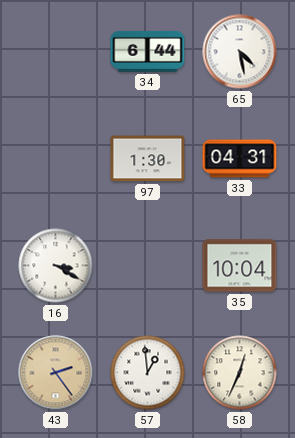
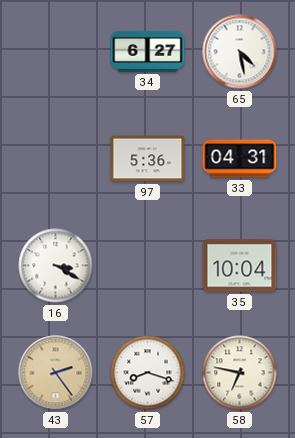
34: 6:44 -> 6:27
97: 1:30 -> 5:36
57: 12:59 -> 8:18
58: 12:34 -> 6:47
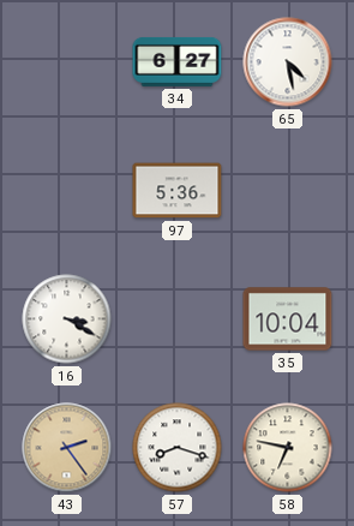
33: 04:31 -> none
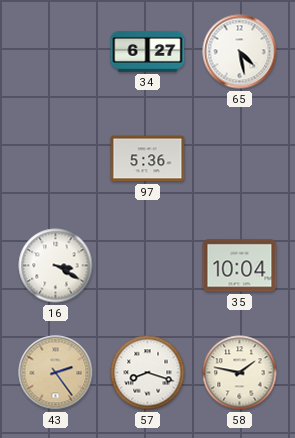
58: 6:47 -> 1:47
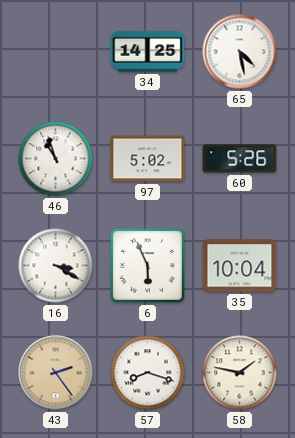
34: 6:27 -> 14:25
46: none -> 10:57
97: 5:36 -> 5:02
60: none -> 5:26
6: none -> 5:56
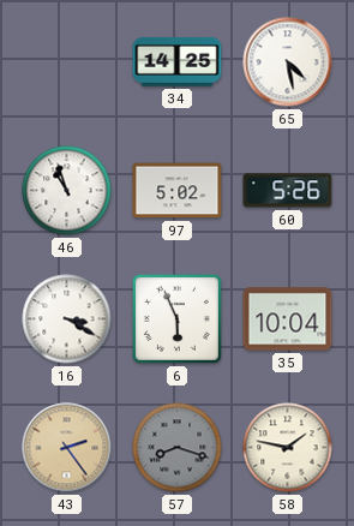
57 dial: white -> grey
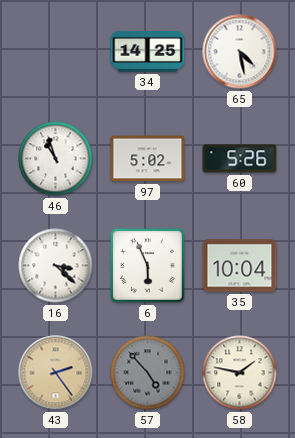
16: 3:20 -> 3:22
57: 8:18 -> 4:53
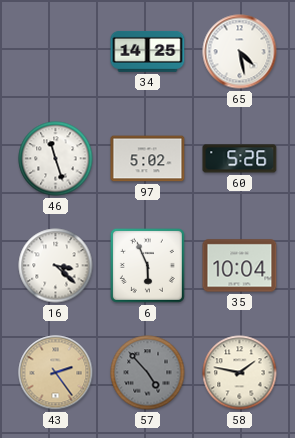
46: 10:57 -> 11:27
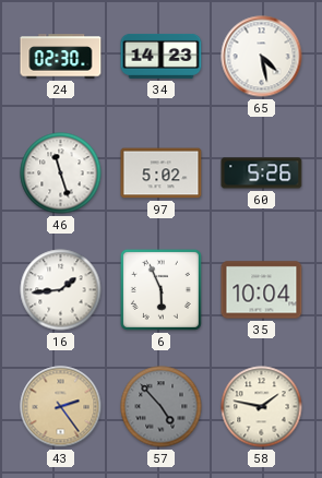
24: none -> 02:30
34: 14:25 -> 14:23
16: 3:22 -> 1:44
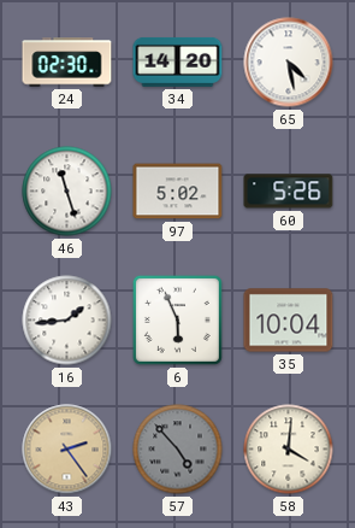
34: 14:23 -> 14:20
58: 1:47 -> 4:01
